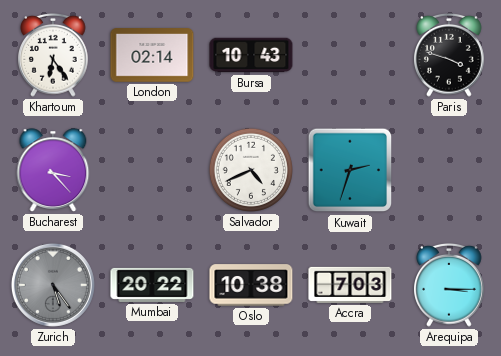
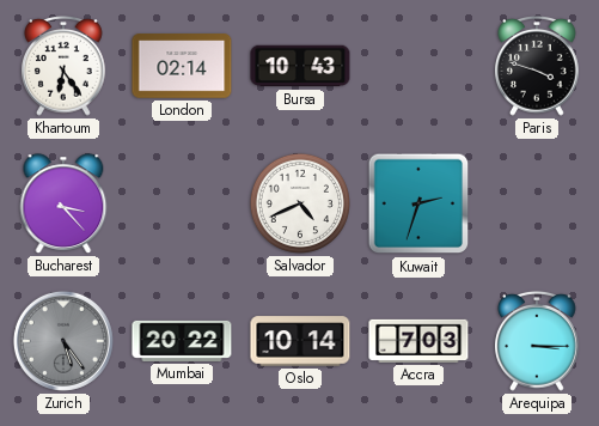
Oslo: 10:38 -> 10:14
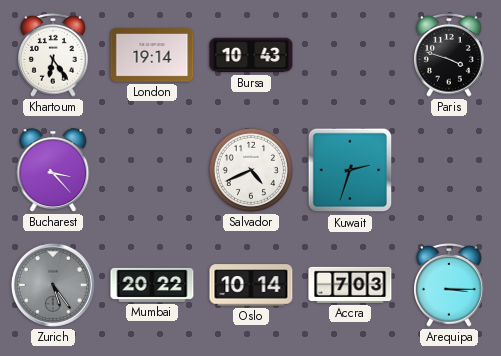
London: 02:14 -> 19:14
